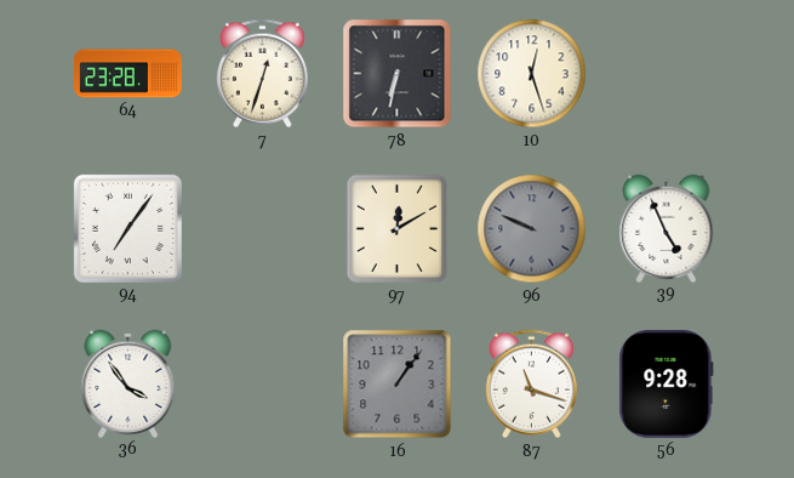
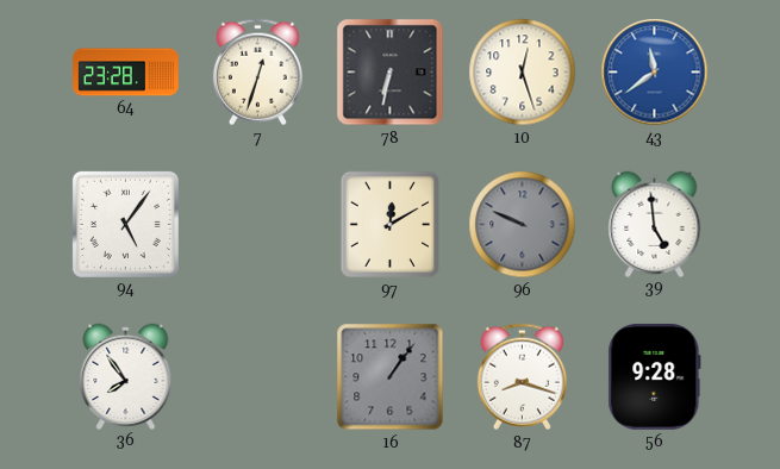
43: none -> 11:39
94: 7:06 -> 5:06
39: 4:56 -> 4:59
36: 3:54 -> 7:54
87: 11:18 -> 8:18
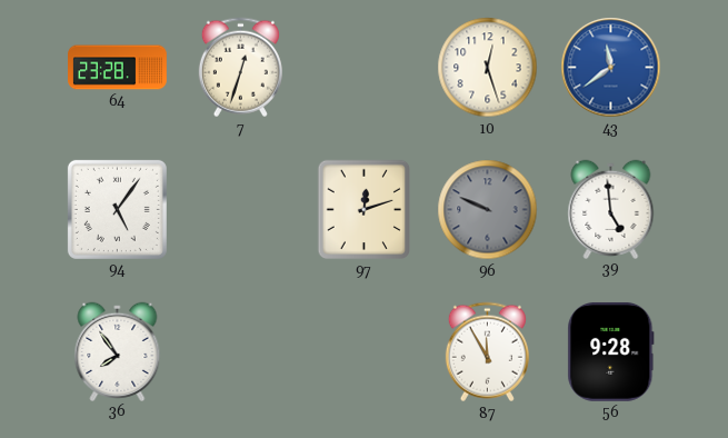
78: 6:32 -> none
97: 12:10 -> 12:12
16: 1:06 -> none
87: 8:18 -> 11:55
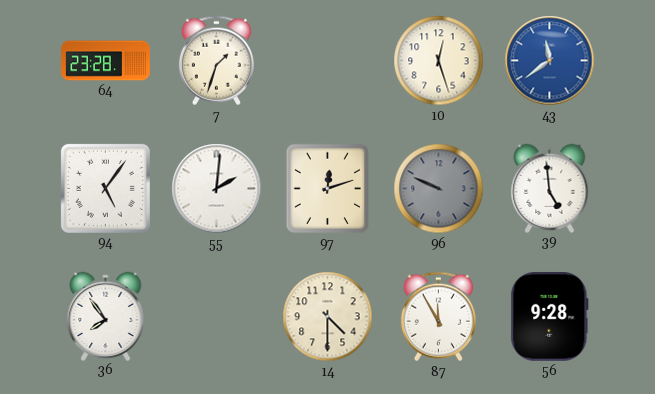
7: 12:33 -> 1:33
55: none -> 2:01
14: none -> 4:30
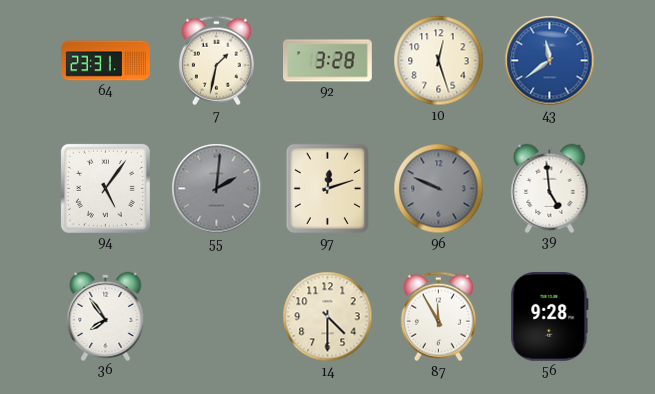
64: 23:28 -> 23:31
7: 1:33 -> 1:32
92: none -> 3:28
55 dial: white -> grey
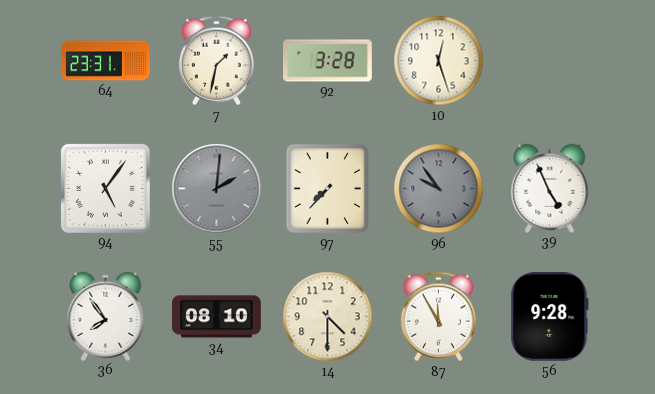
43: 11:39 -> none
97: 12:12 -> 7:37
96: 9:49 -> 9:54
39: 4:59 -> 4:56
34: none -> 08:10
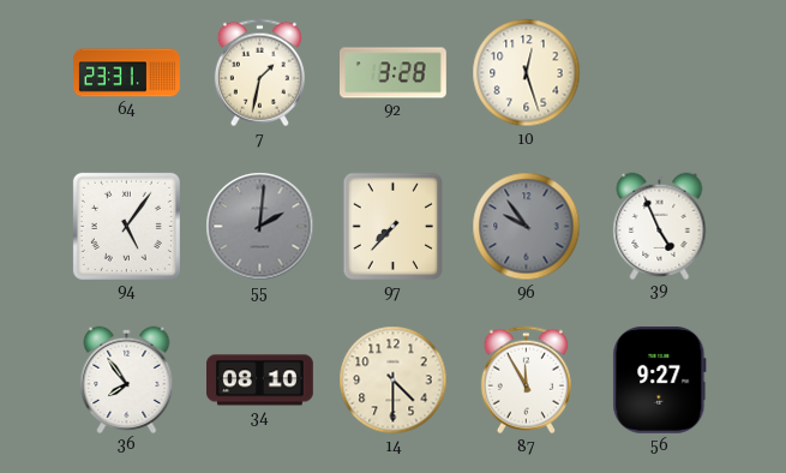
56: 9:28 -> 9:27
